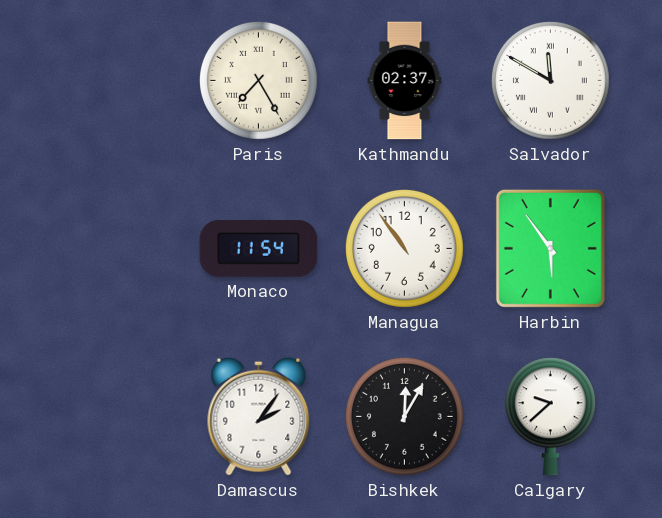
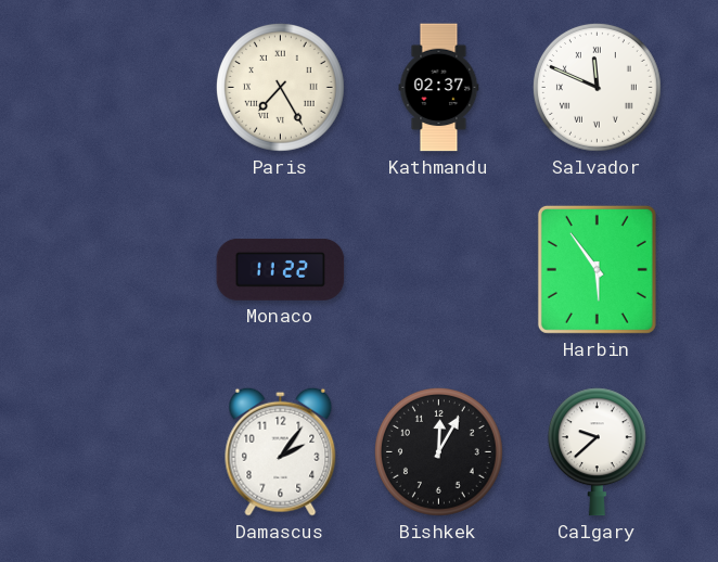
Salvador: 11:50 -> 11:49
Monaco: 11:54 -> 11:22
Managua: 10:54 -> none
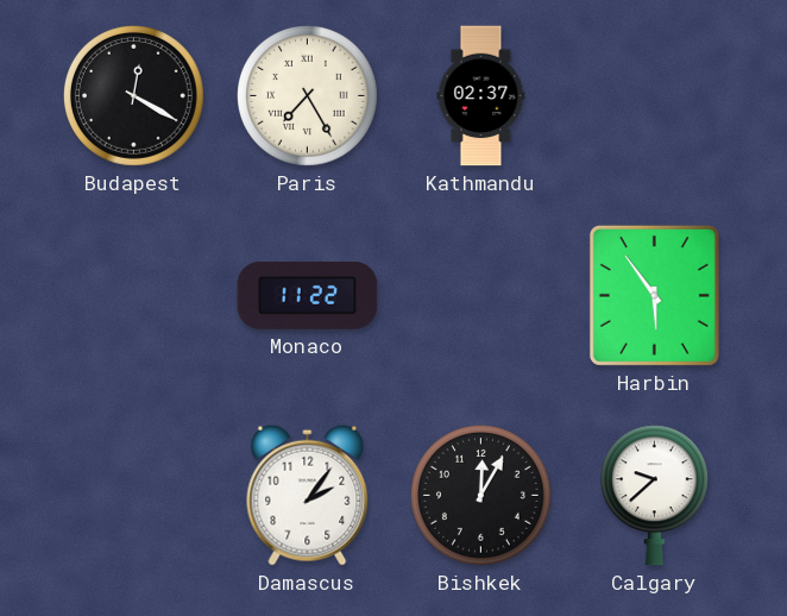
Budapest: none -> 12:20
Salvador: 11:49 -> none
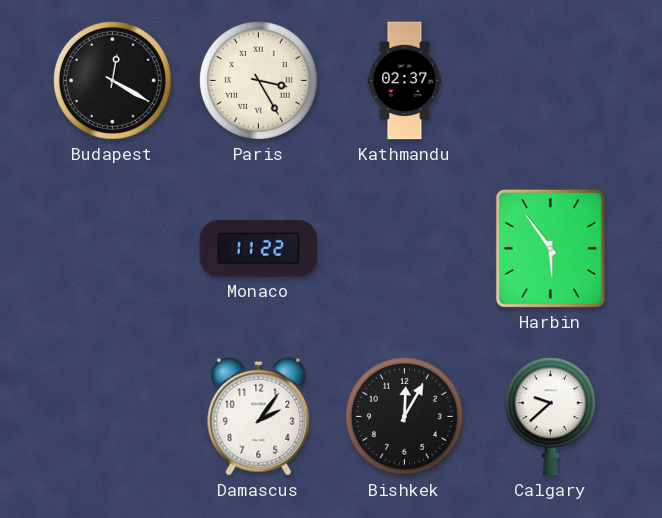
Paris: 7:25 -> 3:25
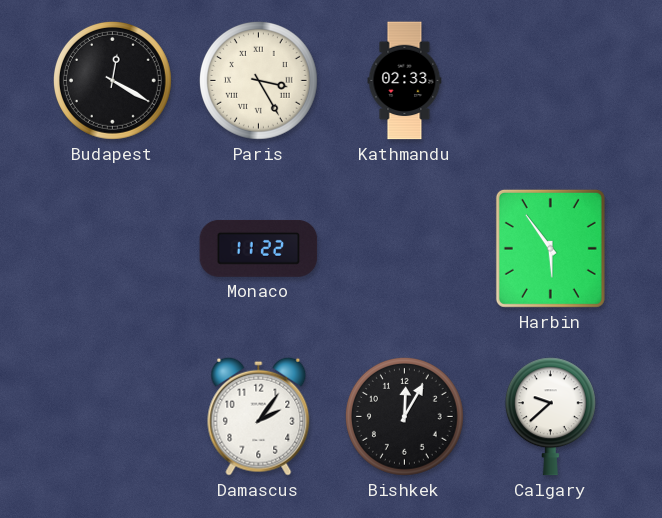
Kathmandu: 02:37 -> 02:33
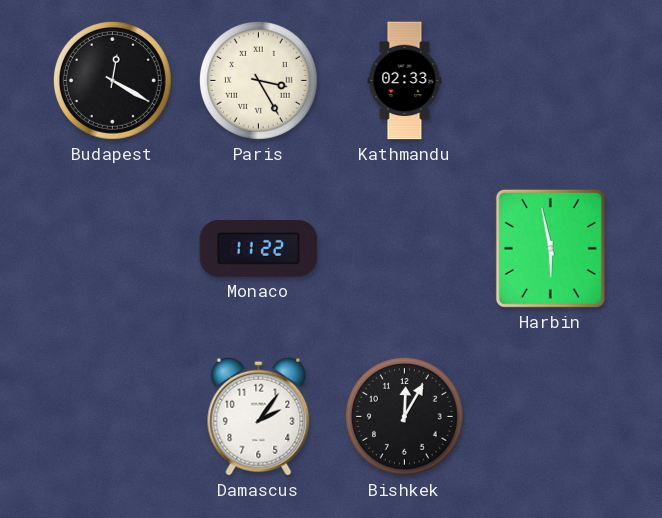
Harbin: 5:54 -> 5:58
Calgary: 9:38 -> none
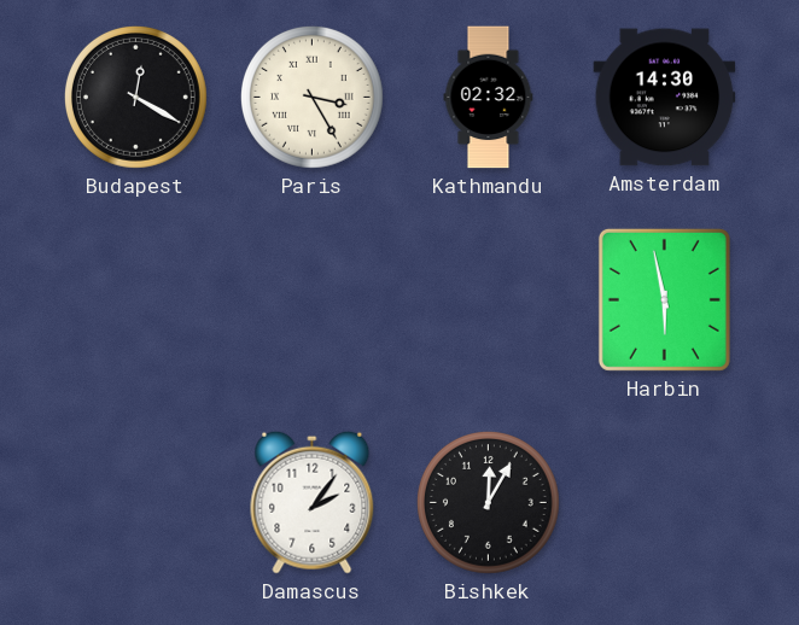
Kathmandu: 02:33 -> 02:32
Amsterdam: none -> 14:30
Monaco: 11:22 -> none
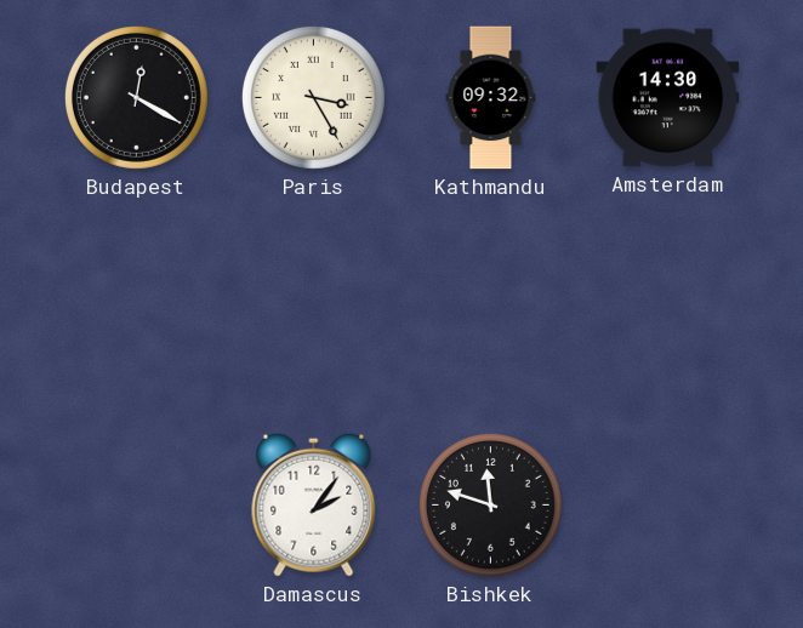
Kathmandu: 02:32 -> 09:32
Harbin: 5:58 -> none
Bishkek: 12:05 -> 11:48
